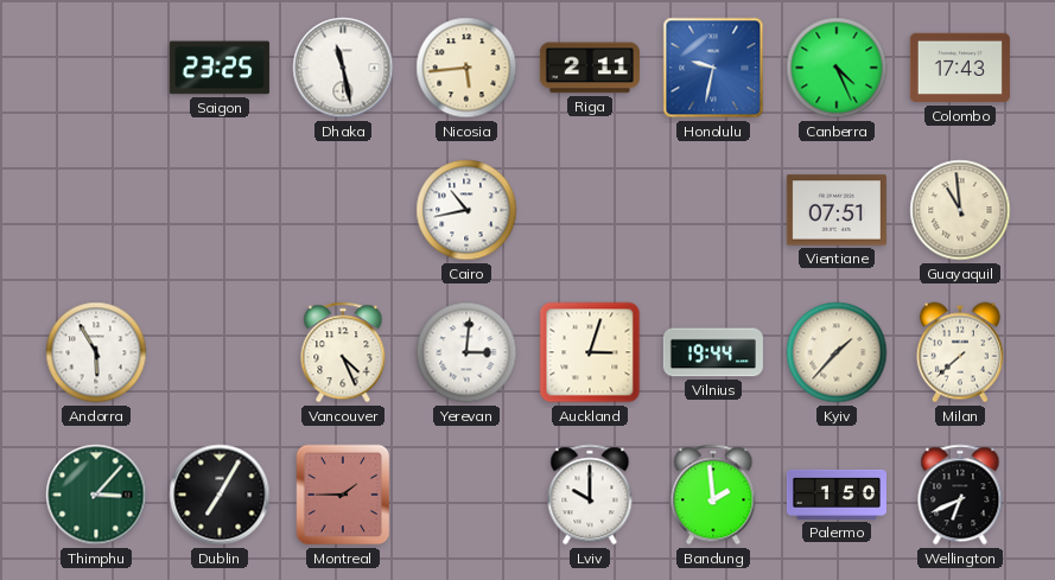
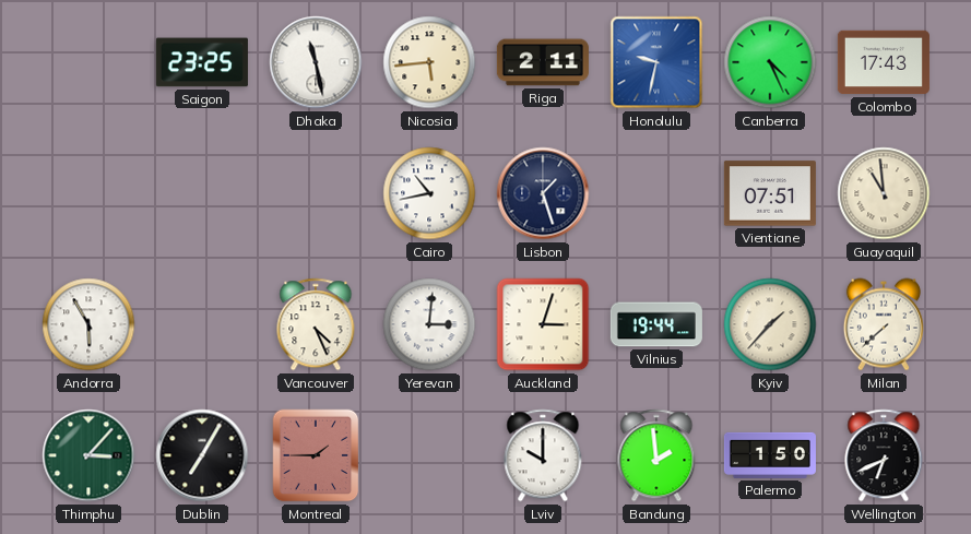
Lisbon: none -> 1:27
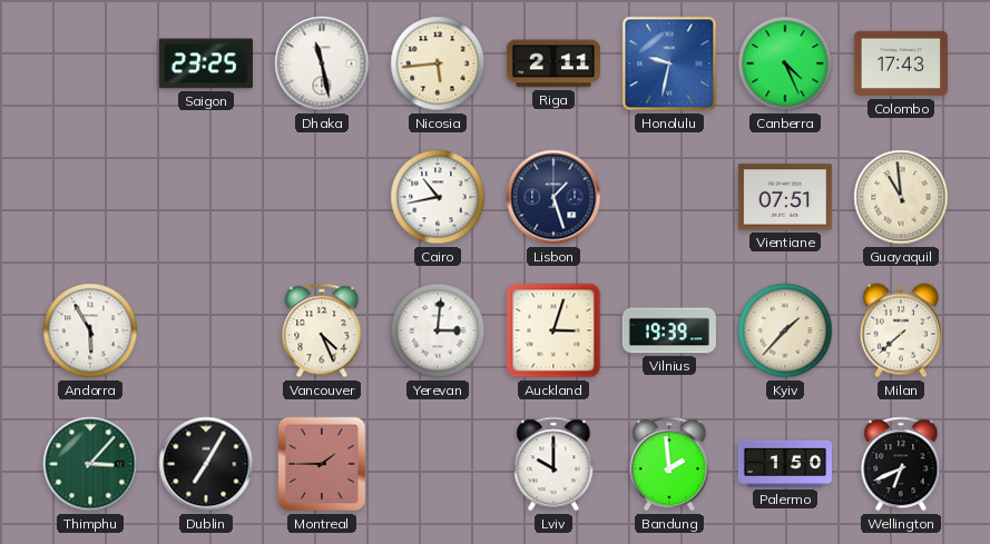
Vilnius: 19:44 -> 19:39
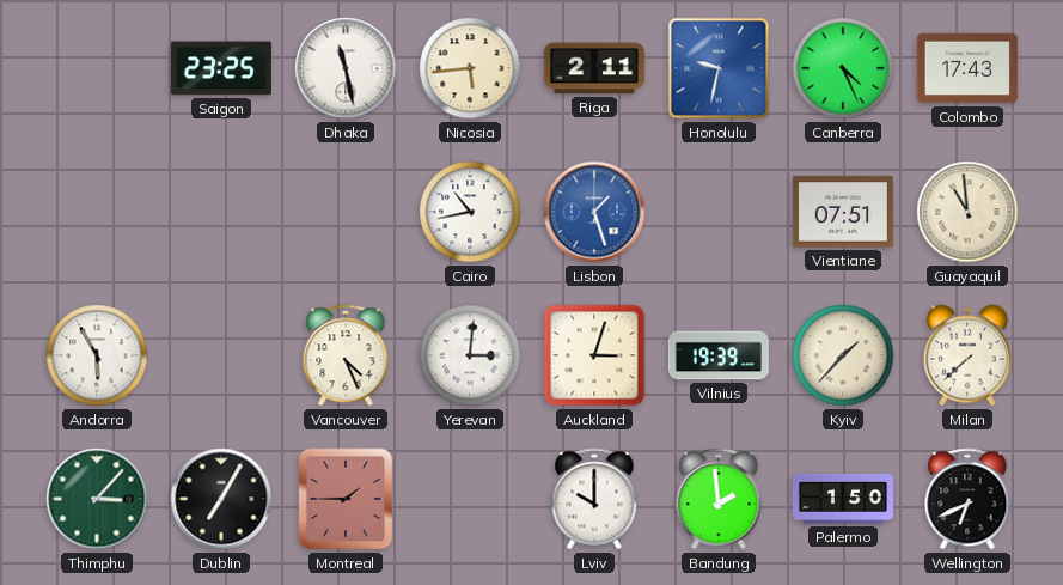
Lisbon dial: navy -> blue
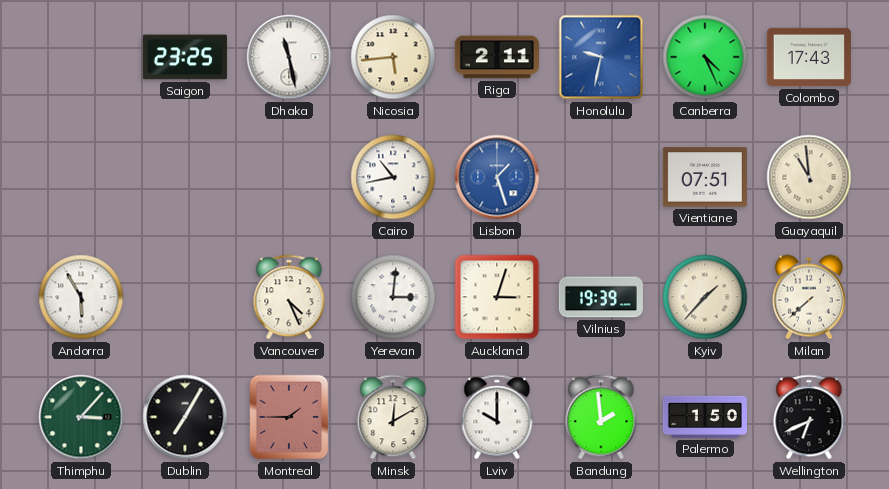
Minsk: none -> 12:10
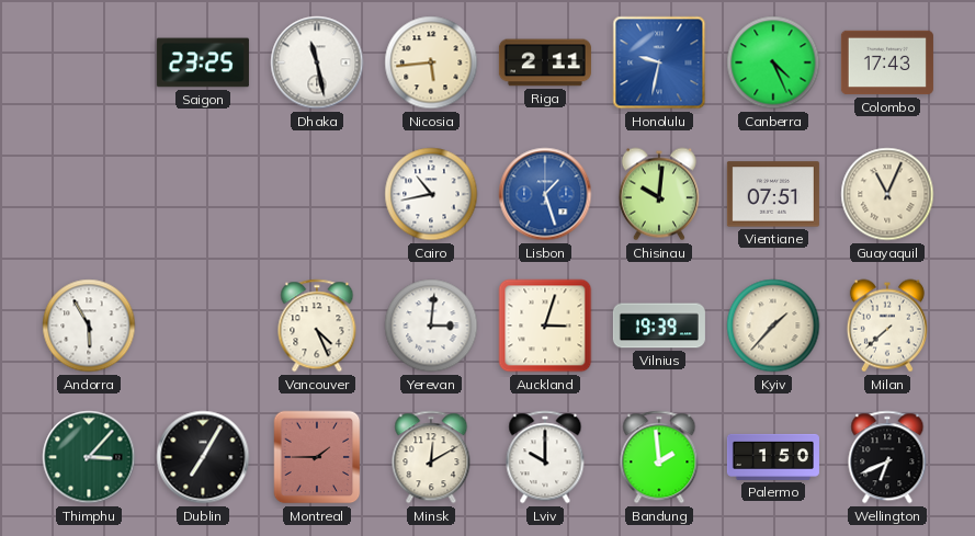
Chisinau: none -> 10:01
Guayaquil: 10:59 -> 11:04
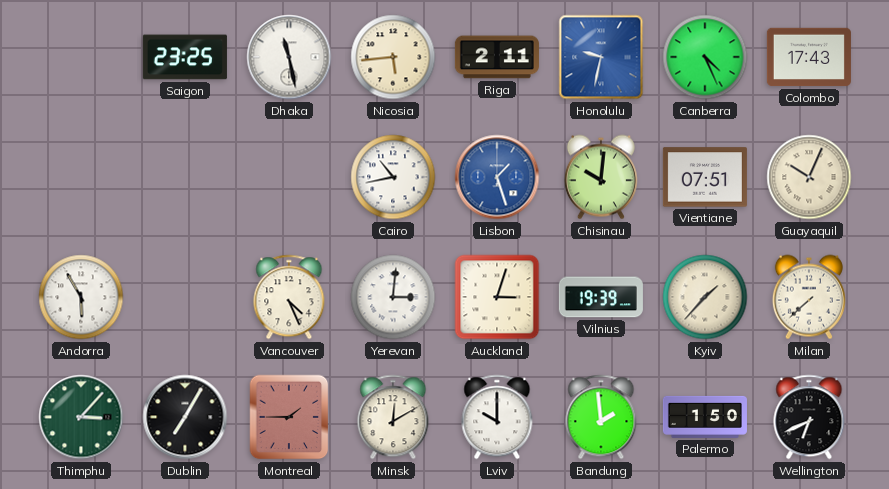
Guayaquil: 11:04 -> 10:04
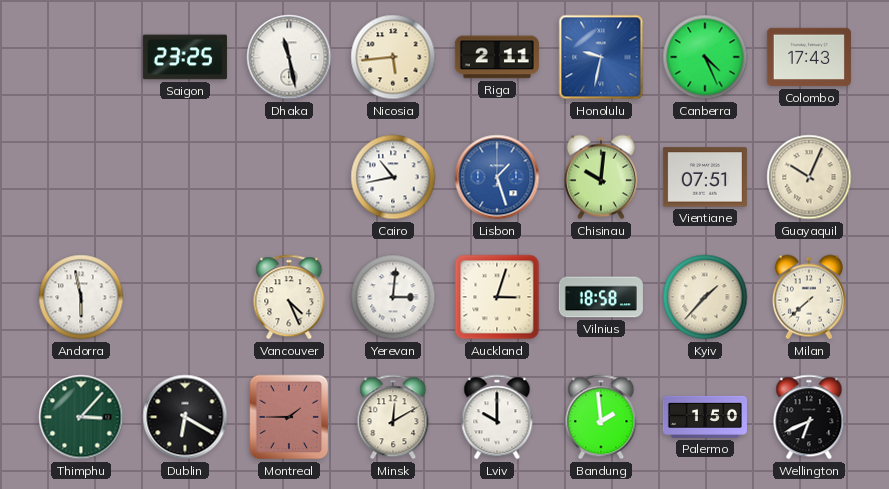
Andorra: 5:55 -> 5:58
Vilnius: 19:39 -> 18:58
Dublin: 7:05 -> 6:20
